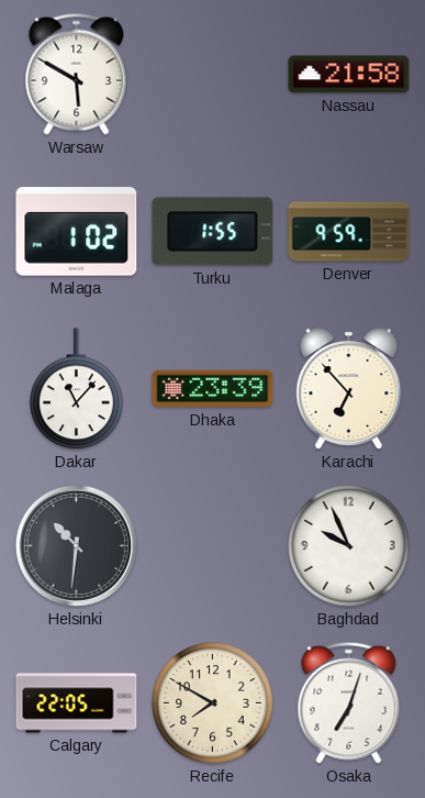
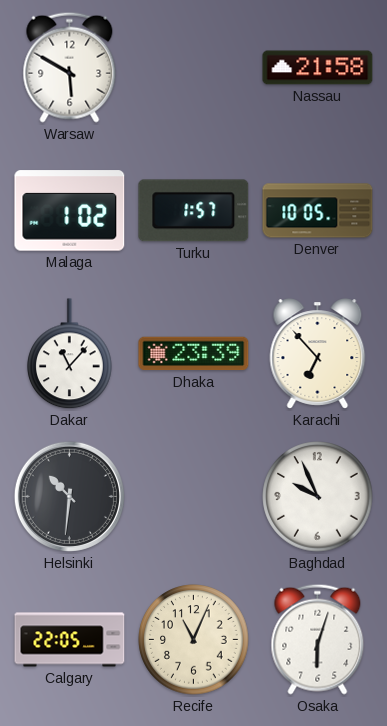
Turku: 1:55 -> 1:57
Denver: 9:59 -> 10:05
Recife: 7:50 -> 11:04
Osaka: 7:03 -> 6:03
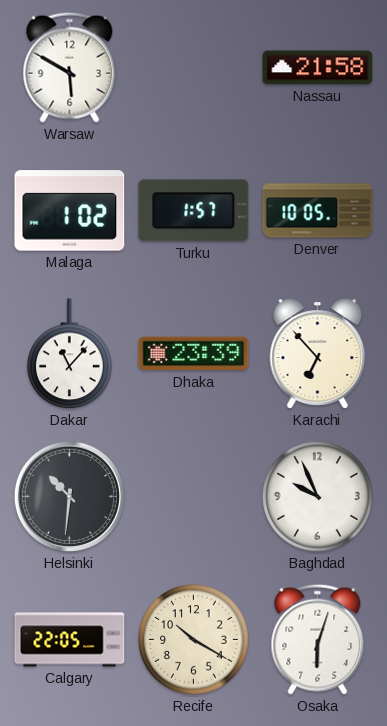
Recife: 11:04 -> 10:20
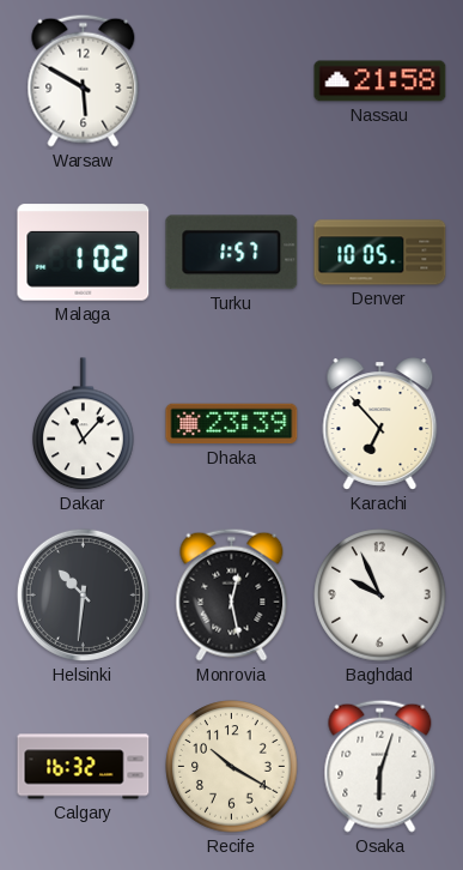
Monrovia: none -> 12:28
Calgary: 22:05 -> 16:32
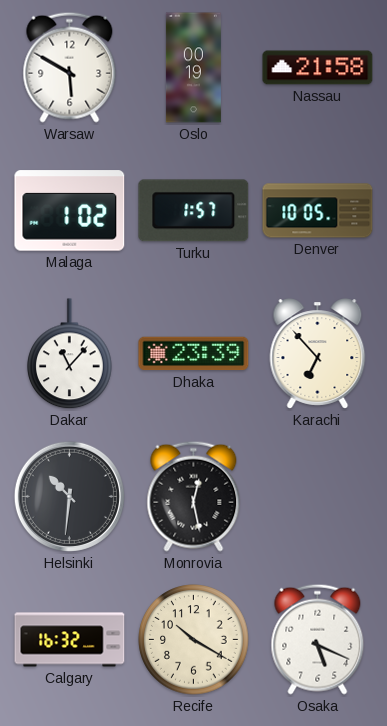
Oslo: none -> 00:19
Baghdad: 9:56 -> none
Osaka: 6:03 -> 5:19
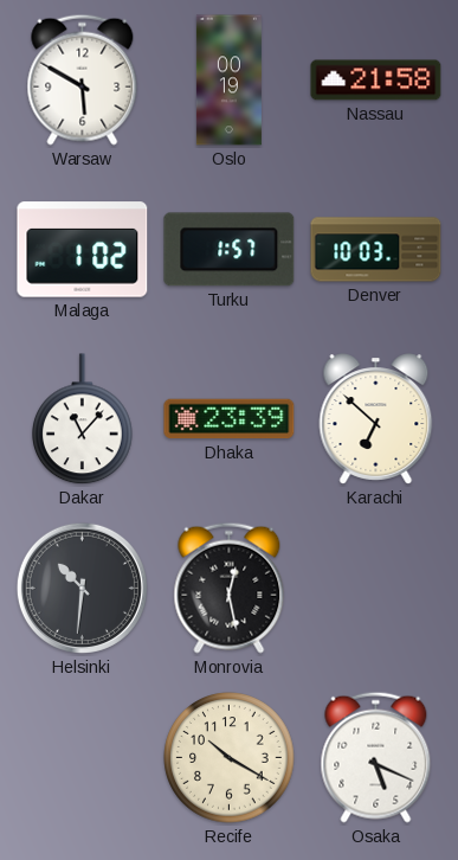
Denver: 10:05 -> 10:03
Karachi: 6:53 -> 6:52
Calgary: 16:32 -> none
